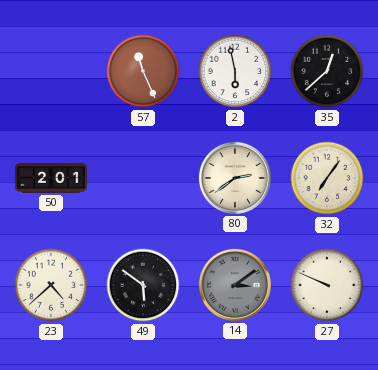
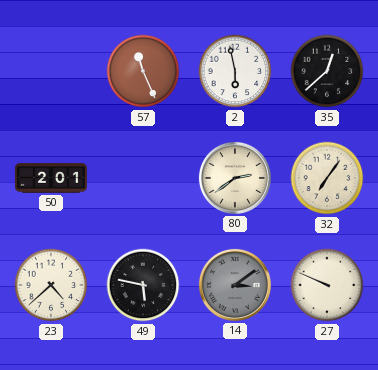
49: 5:51 -> 5:47
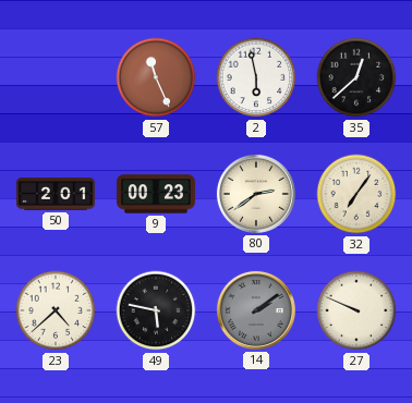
9: none -> 00:23
14: 3:09 -> 2:09
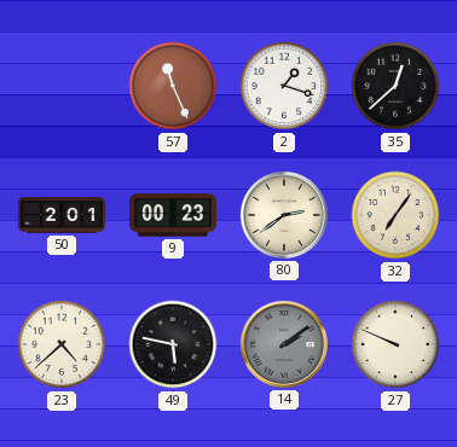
2: 5:58 -> 1:18
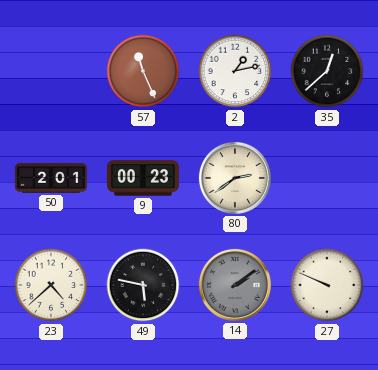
2: 1:18 -> 1:13
32: 7:06 -> none
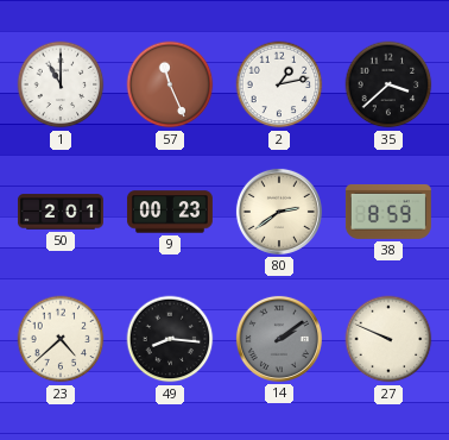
1: none -> 11:00
35: 12:38 -> 3:38
38: none -> 8:59
49: 5:47 -> 8:16
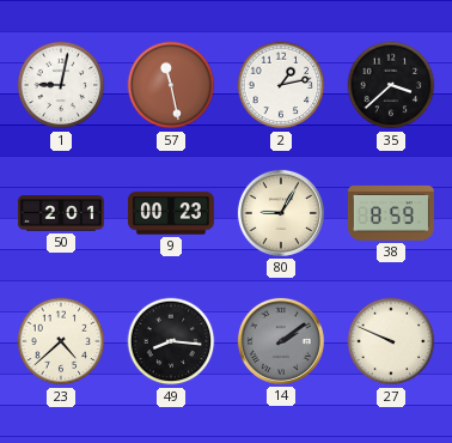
1: 11:00 -> 9:02
57: 11:26 -> 11:28
80: 2:39 -> 9:05
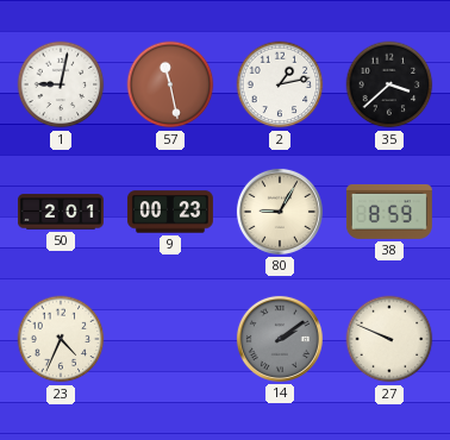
23: 4:38 -> 4:34
49: 8:16 -> none
